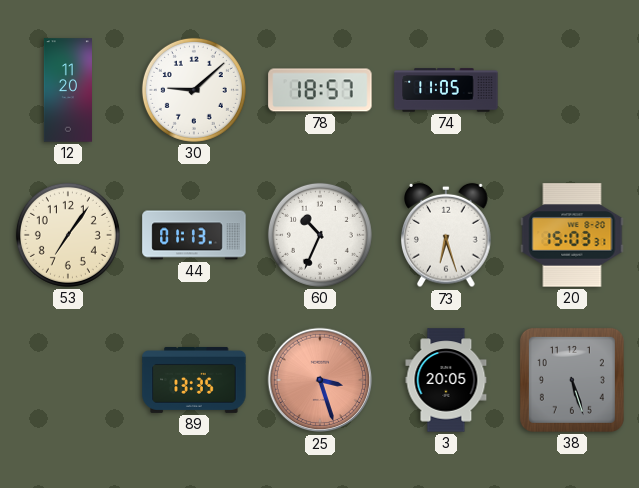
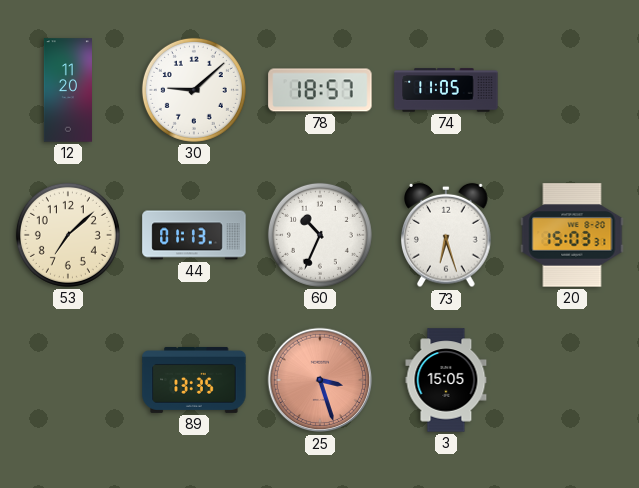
53: 7:06 -> 7:08
3: 20:05 -> 15:05
38: 5:27 -> none
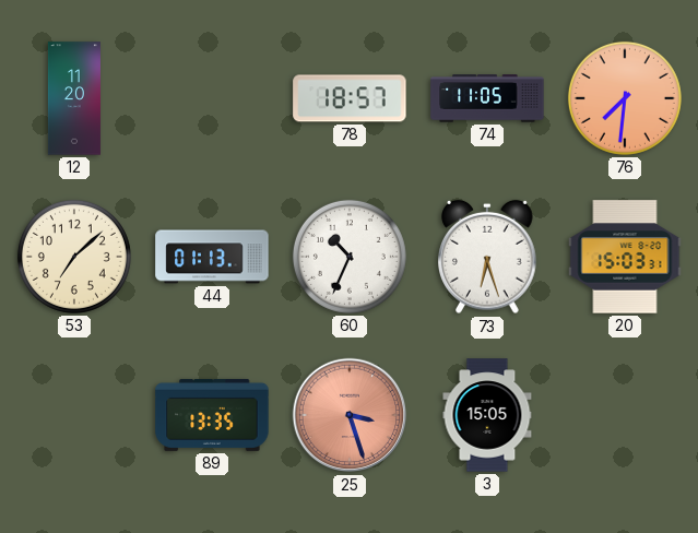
30: 9:08 -> none
76: none -> 7:31
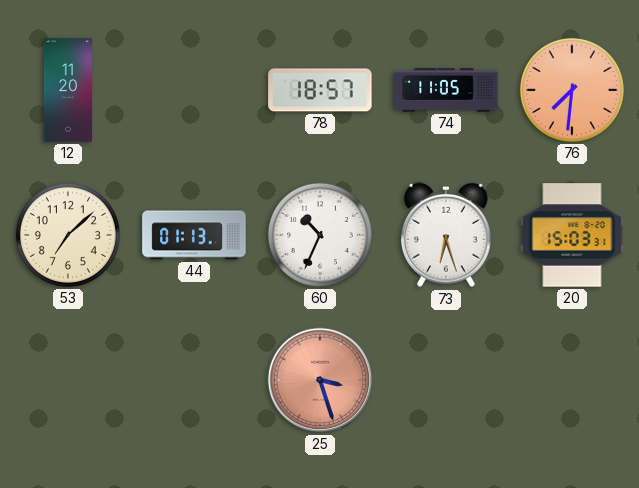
89: 13:35 -> none
3: 15:05 -> none
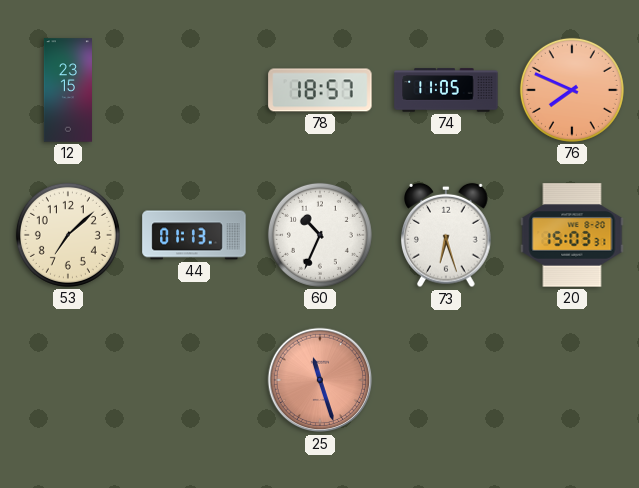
12: 11:20 -> 23:15
76: 7:31 -> 7:49
25: 3:27 -> 11:27
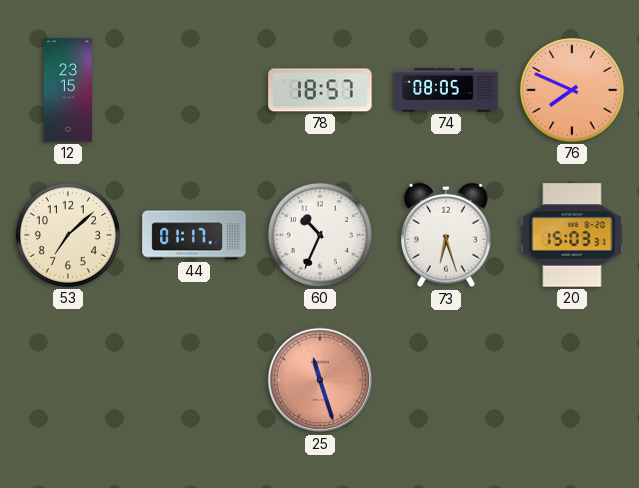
74: 11:05 -> 08:05
44: 01:13 -> 01:17
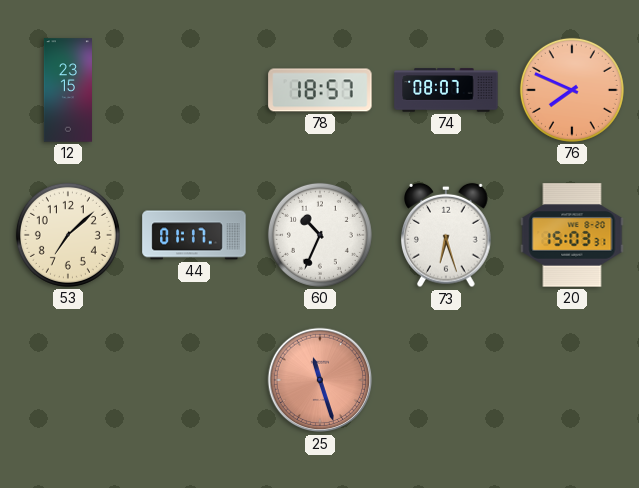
74: 08:05 -> 08:07
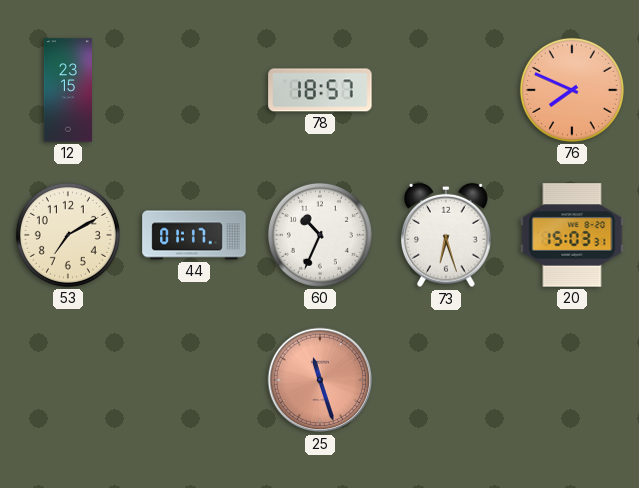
74: 08:07 -> none
53: 7:08 -> 7:10
